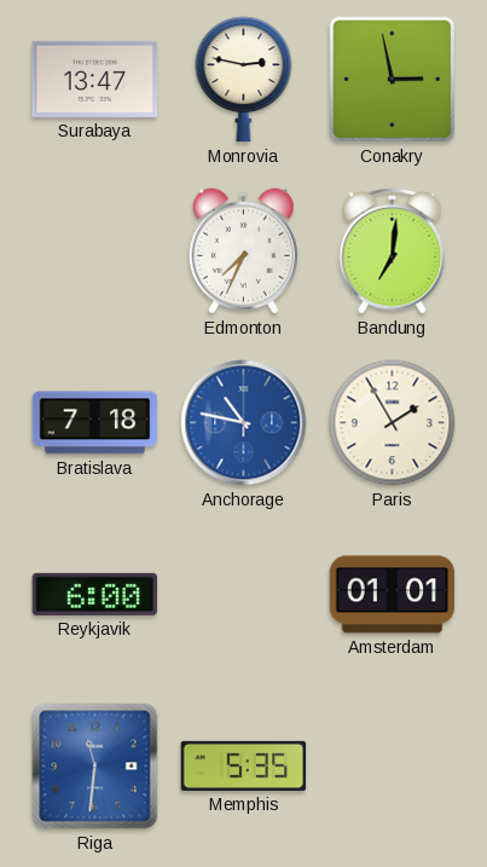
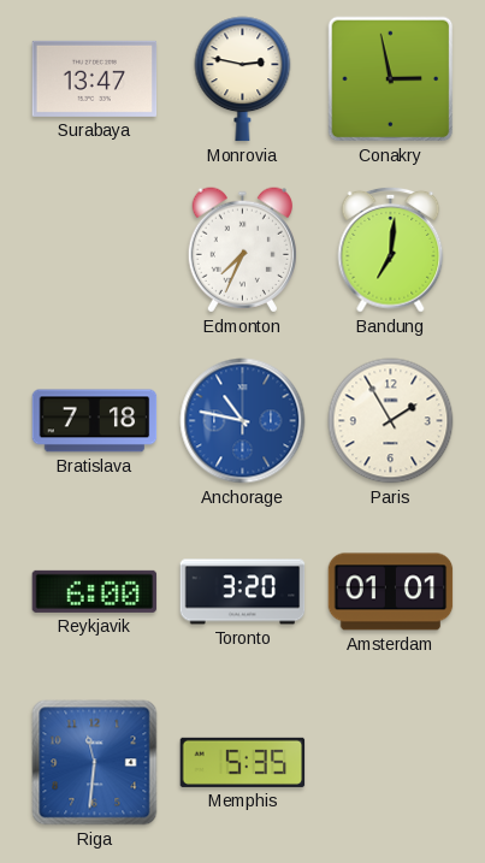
Toronto: none -> 3:20
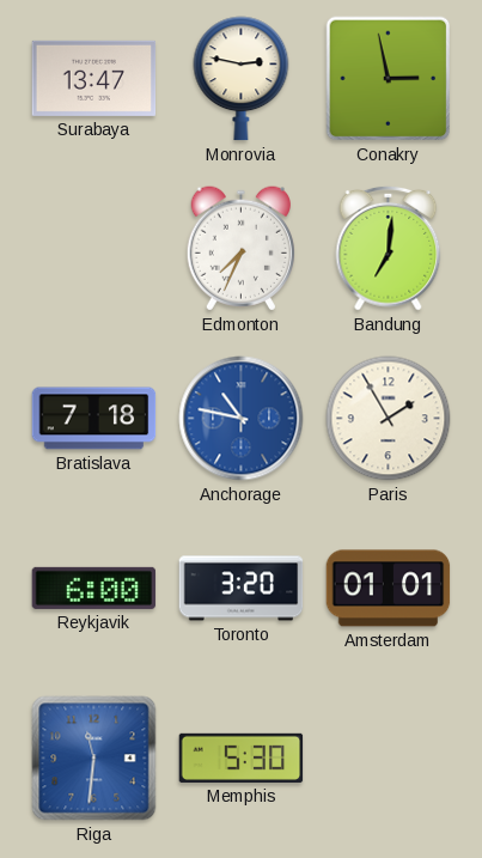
Memphis: 5:35 -> 5:30
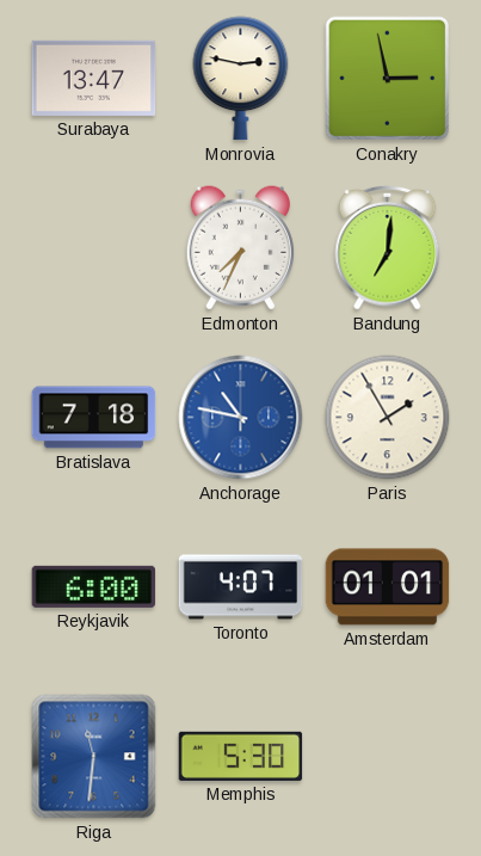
Toronto: 3:20 -> 4:07
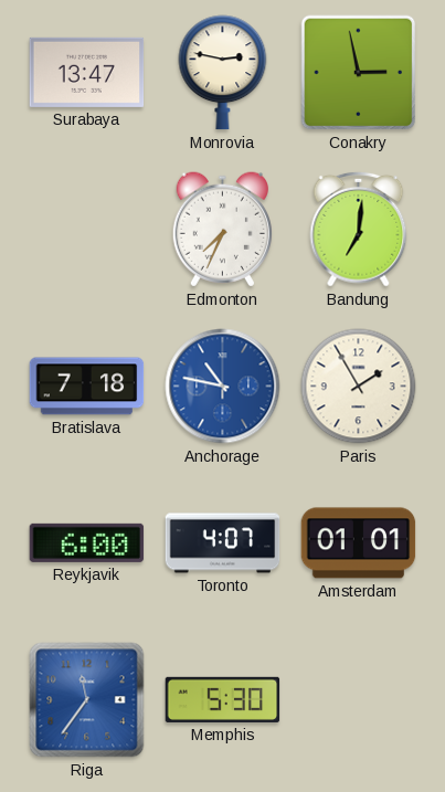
Riga: 11:31 -> 11:36
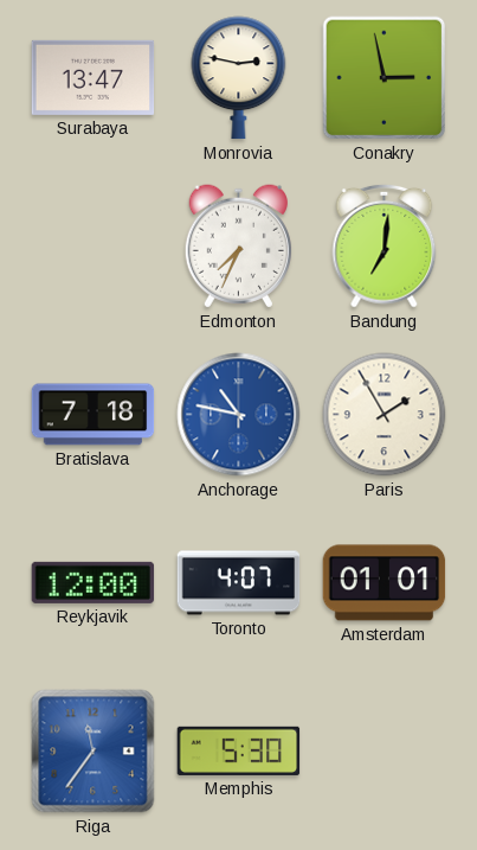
Reykjavik: 6:00 -> 12:00
